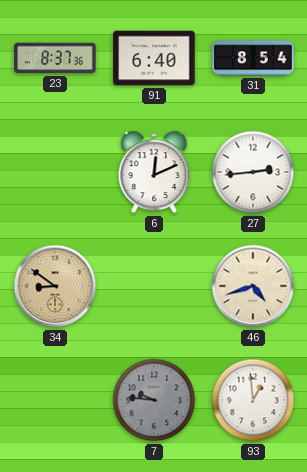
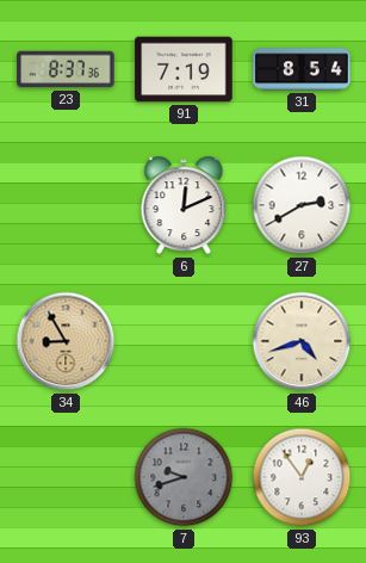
91: 6:40 -> 7:19
27: 2:44 -> 2:40
34: 8:51 -> 8:55
7: 9:46 -> 9:42
93: 12:59 -> 12:54
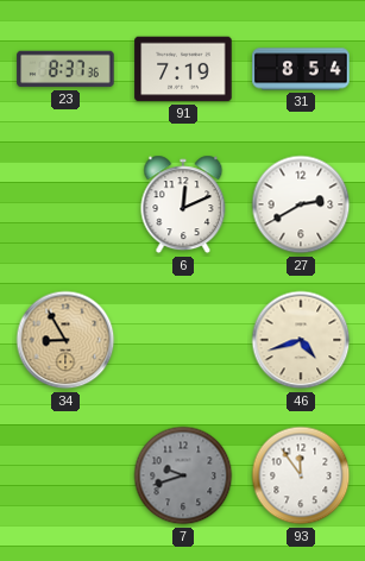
93: 12:54 -> 11:54
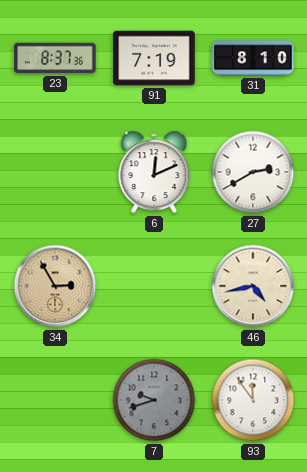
31: 8:54 -> 8:10
34: 8:55 -> 2:55
46: 4:42 -> 4:43
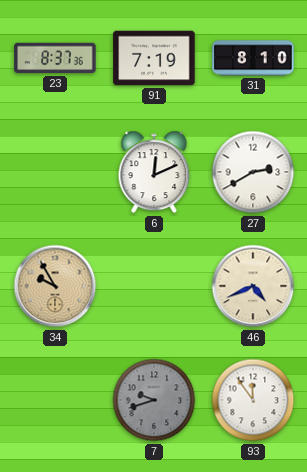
34: 2:55 -> 9:55
46: 4:43 -> 4:41
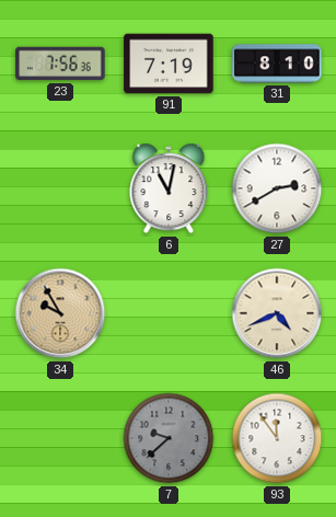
23: 8:37 -> 7:56
6: 12:11 -> 11:02
7: 9:42 -> 9:38
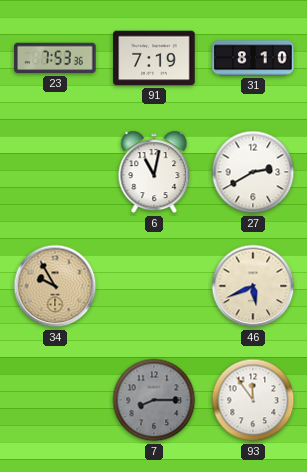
23: 7:56 -> 7:53
46: 4:41 -> 5:41
7: 9:38 -> 8:15
